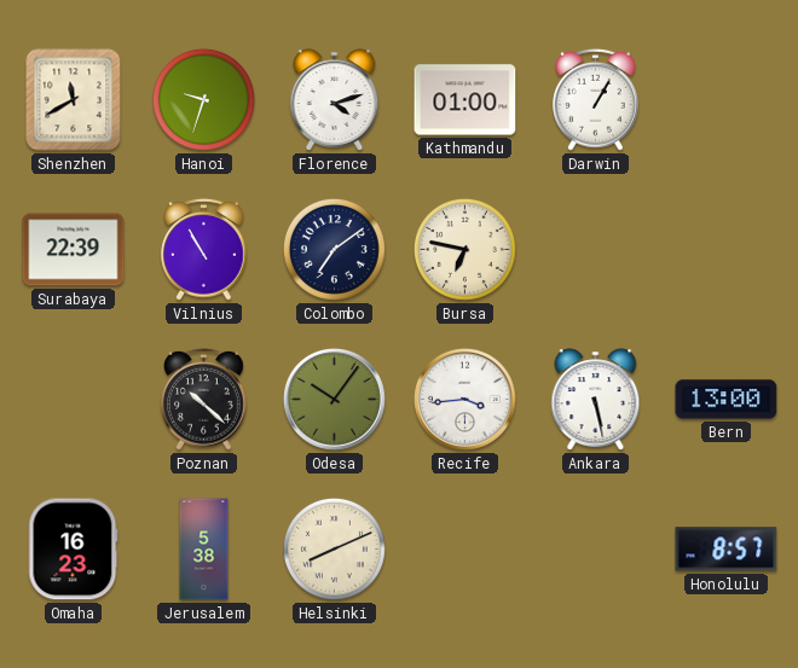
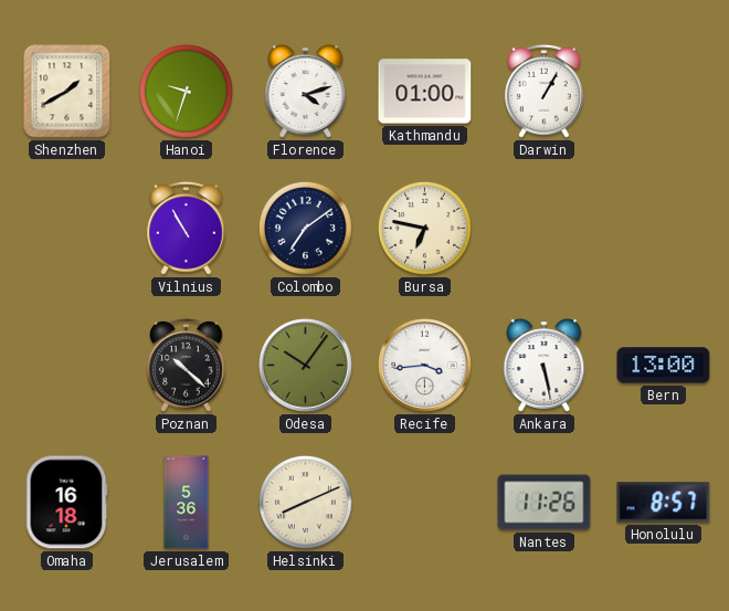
Shenzhen: 11:40 -> 1:40
Surabaya: 22:39 -> none
Omaha: 16:23 -> 16:18
Jerusalem: 5:38 -> 5:36
Nantes: none -> 11:26
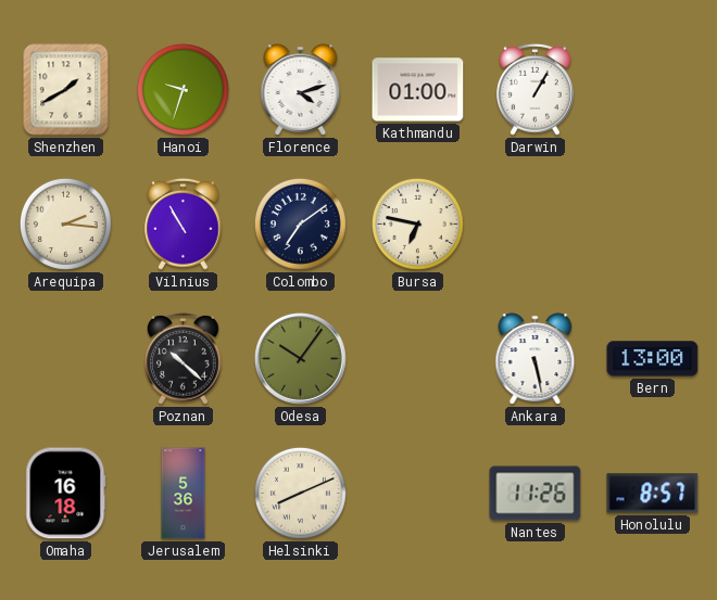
Arequipa: none -> 2:16
Recife: 3:44 -> none
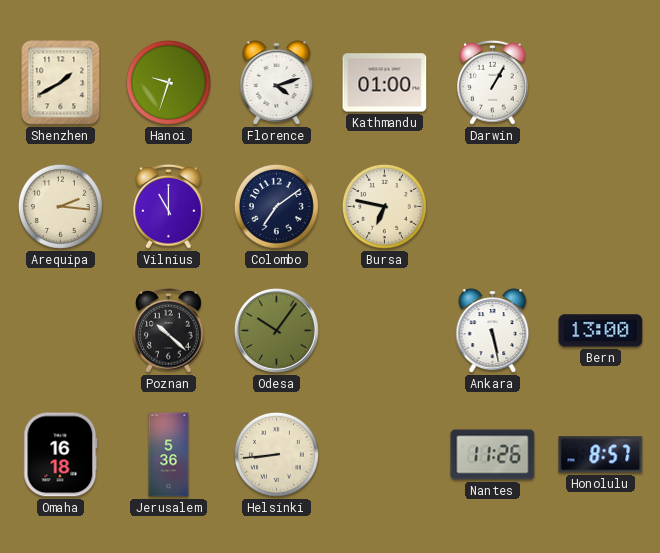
Vilnius: 10:55 -> 11:00
Helsinki: 8:11 -> 8:44
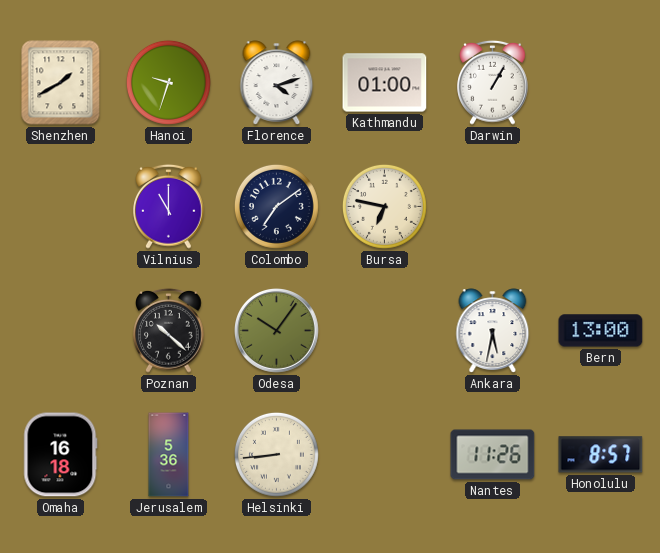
Arequipa: 2:16 -> none
Ankara: 5:28 -> 5:32
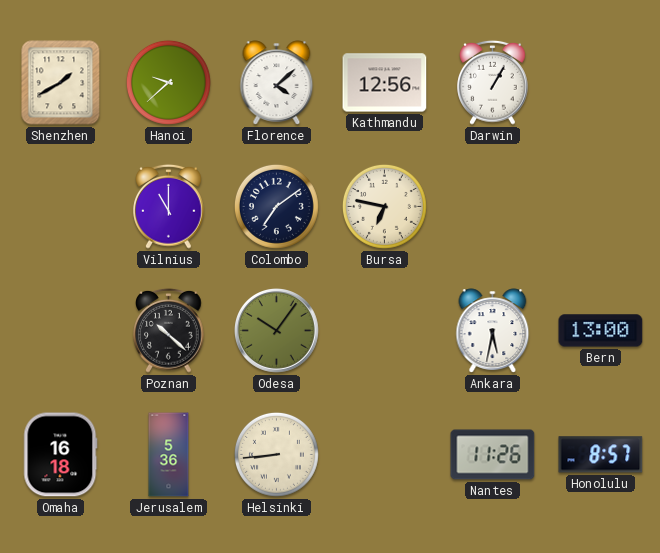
Hanoi: 9:33 -> 9:38
Florence: 4:12 -> 4:08
Kathmandu: 01:00 -> 12:56
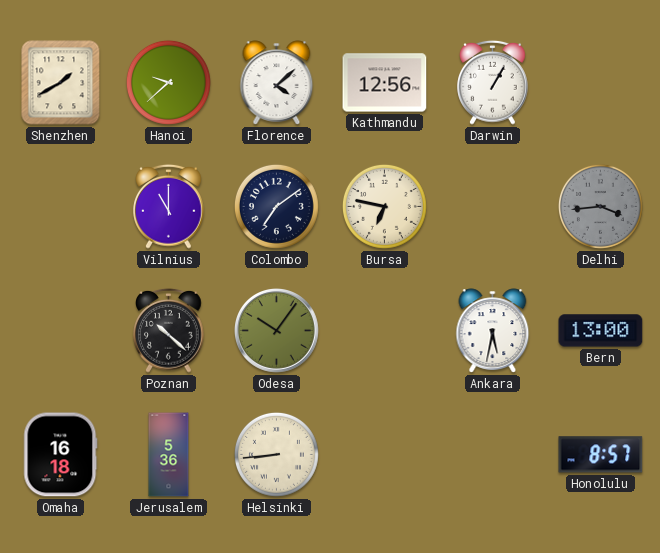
Delhi: none -> 3:44
Nantes: 11:26 -> none
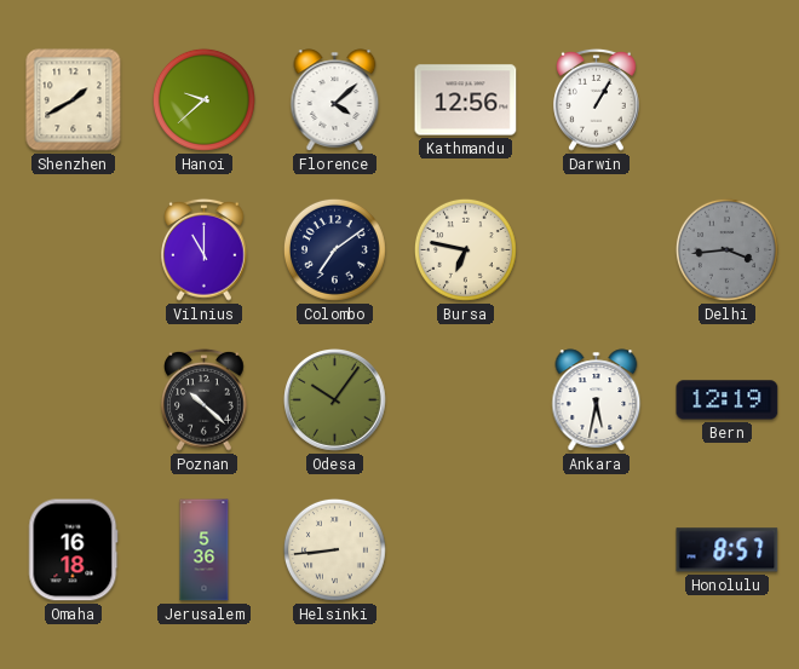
Bern: 13:00 -> 12:19
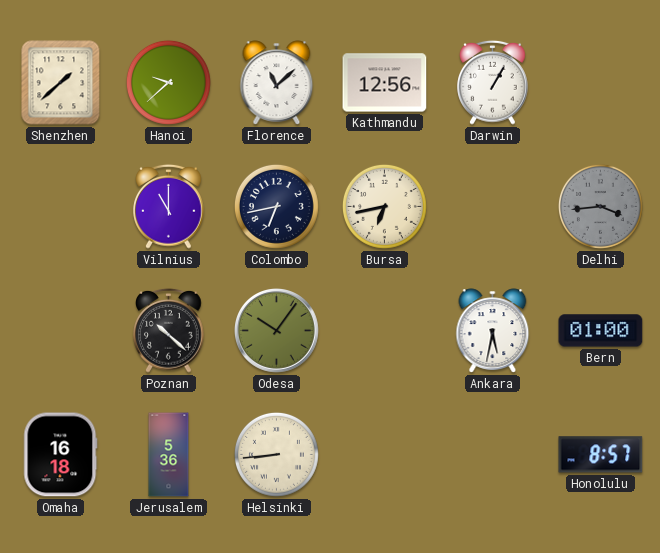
Shenzhen: 1:40 -> 1:38
Florence: 4:08 -> 11:08
Colombo: 7:09 -> 6:43
Bursa: 6:47 -> 6:43
Bern: 12:19 -> 01:00
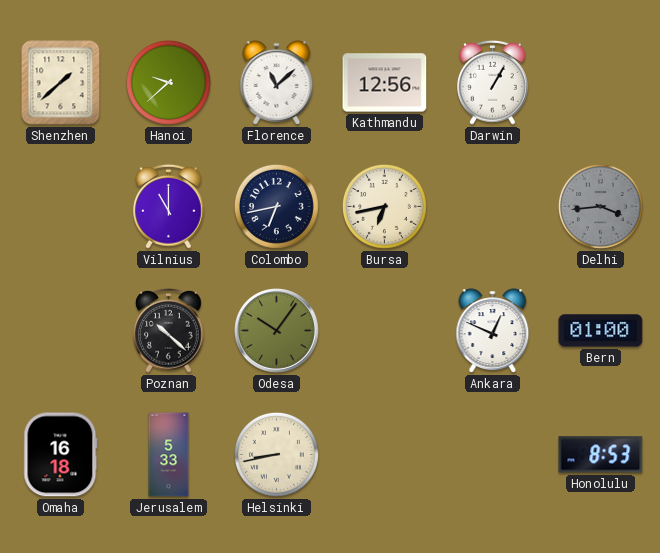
Ankara: 5:32 -> 12:49
Jerusalem: 5:36 -> 5:33
Helsinki: 8:44 -> 8:43
Honolulu: 8:57 -> 8:53
